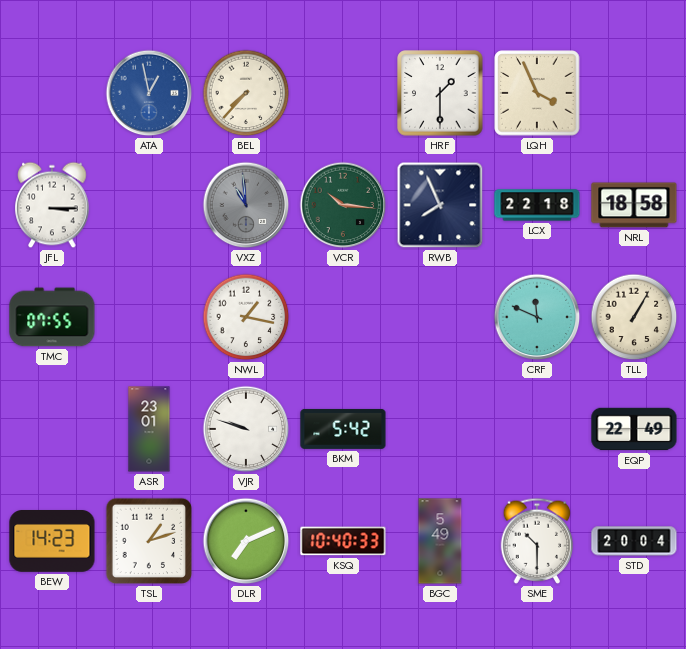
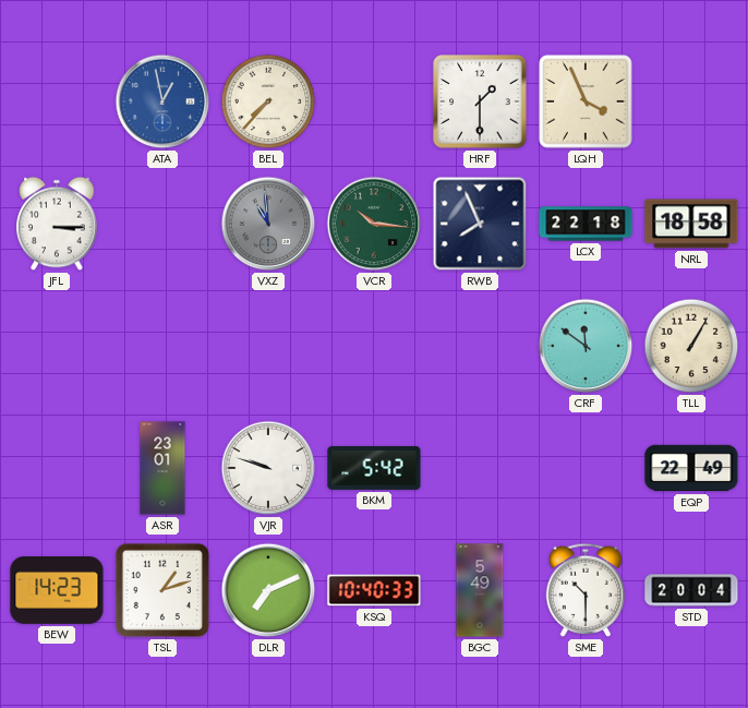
TMC: 07:55 -> none
NWL: 1:17 -> none
CRF: 11:49 -> 11:51
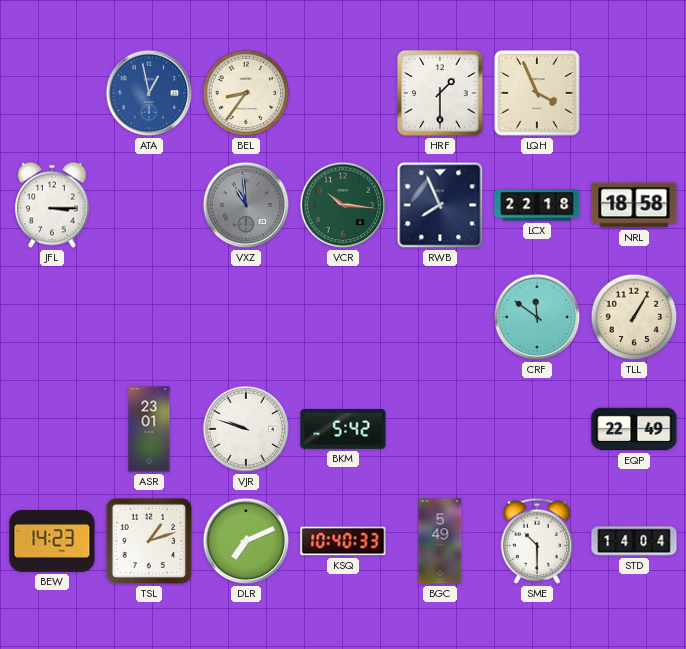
BEL: 7:37 -> 8:36
STD: 20:04 -> 14:04
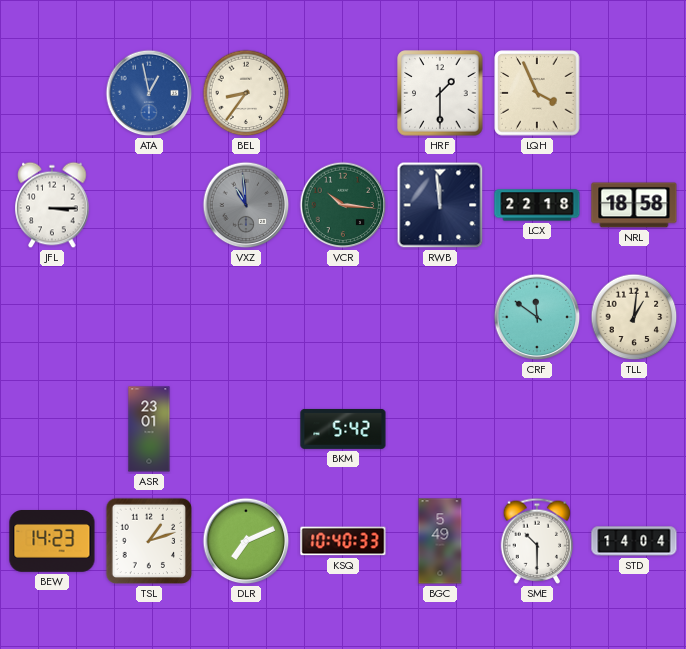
RWB: 7:56 -> 11:59
TLL: 1:05 -> 1:01
VJR: 9:48 -> none
EQP: 22:49 -> none
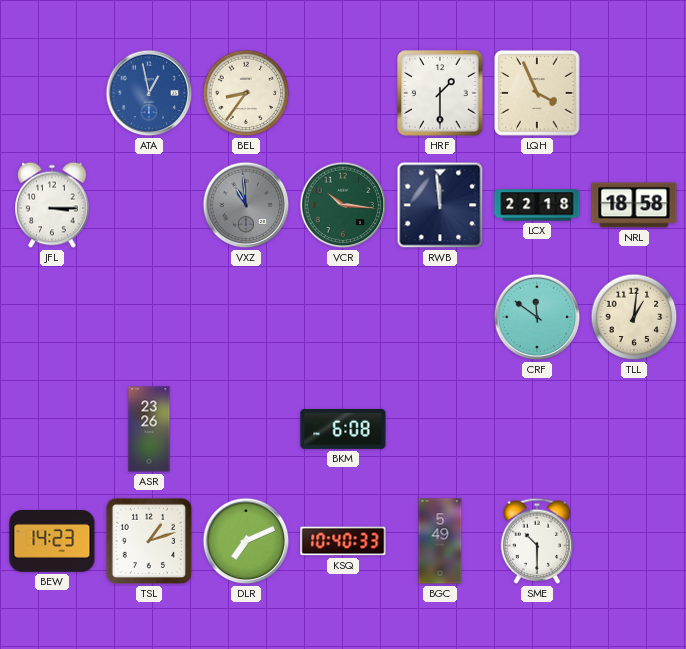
ASR: 23:01 -> 23:26
BKM: 5:42 -> 6:08
STD: 14:04 -> none
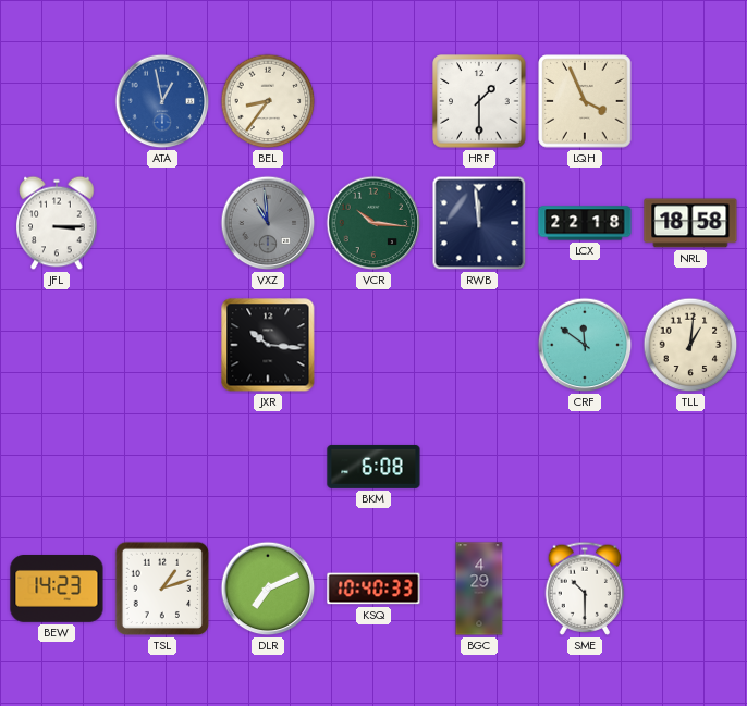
JXR: none -> 10:16
ASR: 23:26 -> none
BGC: 5:49 -> 4:29
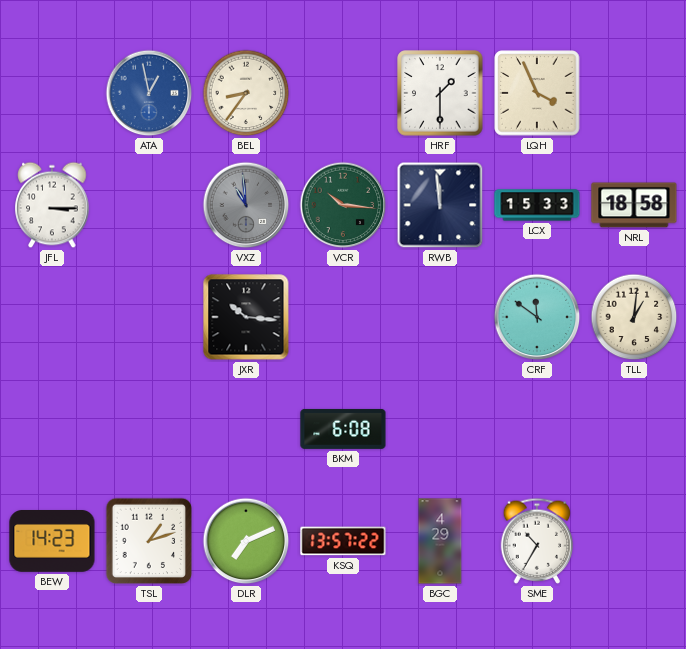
LCX: 22:18 -> 15:33
KSQ: 10:40 -> 13:57
SME: 10:30 -> 10:35
